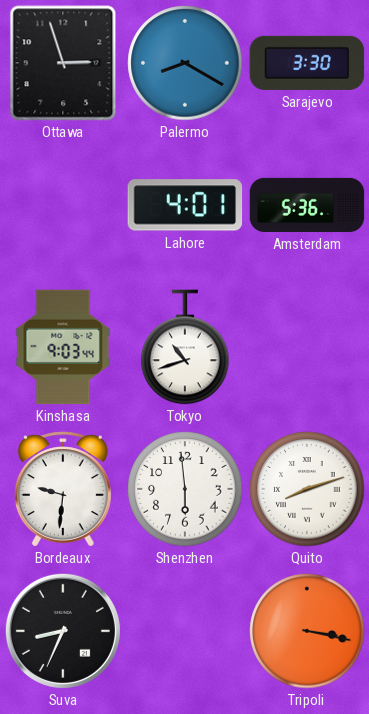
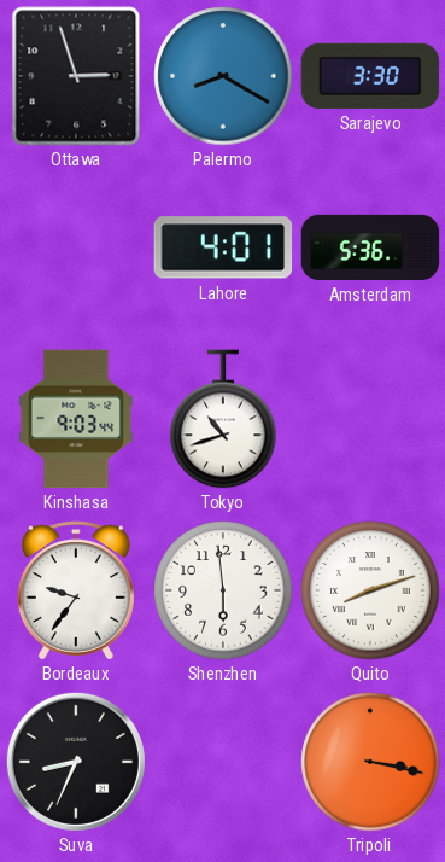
Bordeaux: 9:31 -> 9:36
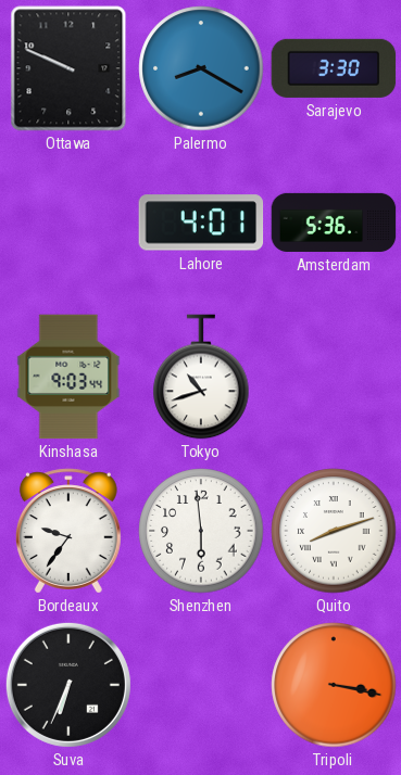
Ottawa: 2:57 -> 9:49
Suva: 8:34 -> 6:34
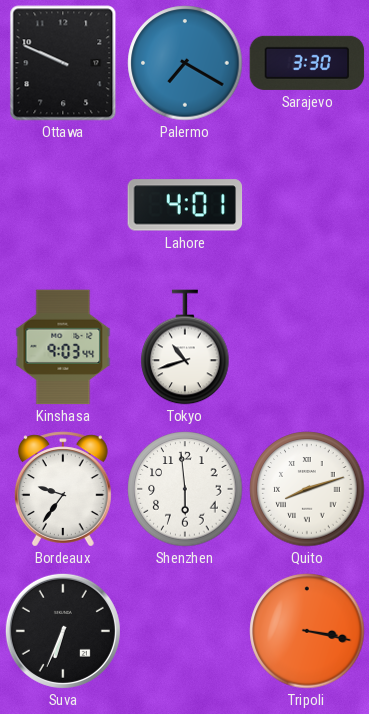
Palermo: 8:20 -> 7:20
Amsterdam: 5:36 -> none
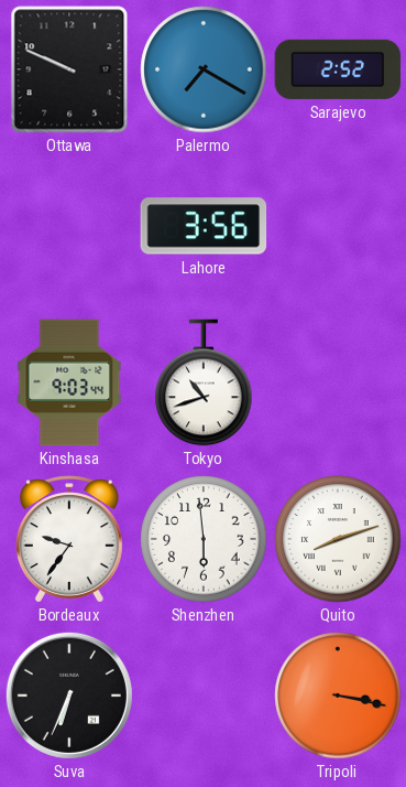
Sarajevo: 3:30 -> 2:52
Lahore: 4:01 -> 3:56
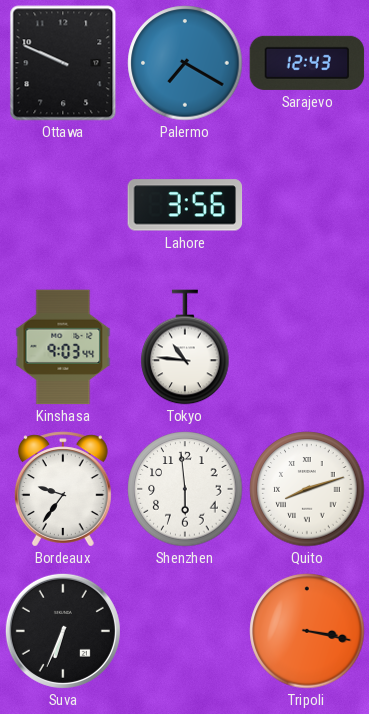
Sarajevo: 2:52 -> 12:43
Tokyo: 10:42 -> 10:46
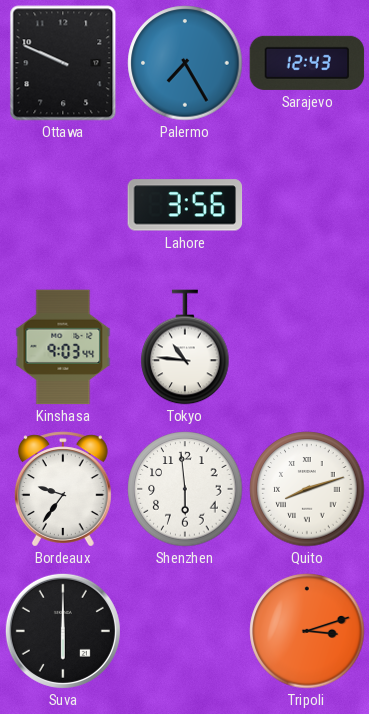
Palermo: 7:20 -> 7:25
Suva: 6:34 -> 6:00
Tripoli: 3:17 -> 3:12
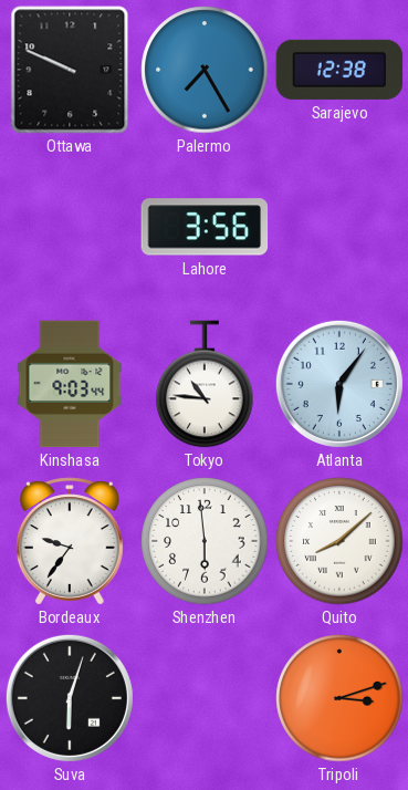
Sarajevo: 12:43 -> 12:38
Atlanta: none -> 6:06
Quito: 8:12 -> 8:08
Suva: 6:00 -> 6:03
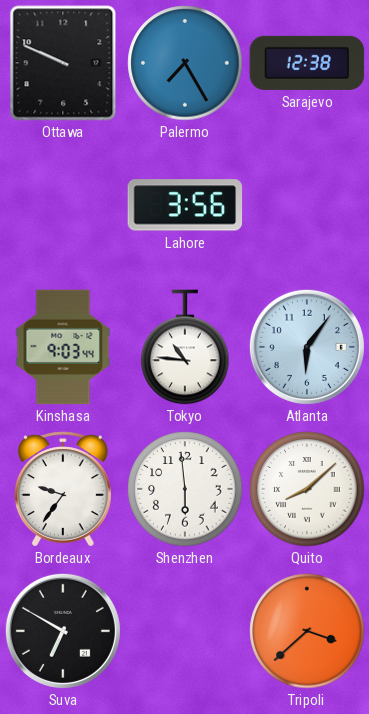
Suva: 6:03 -> 6:50
Tripoli: 3:12 -> 3:38
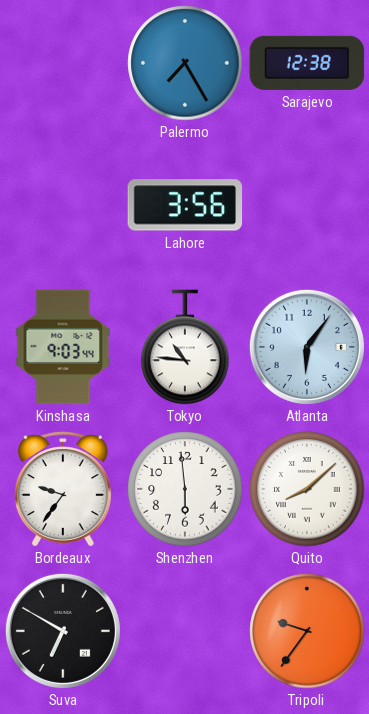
Ottawa: 9:49 -> none
Tripoli: 3:38 -> 9:36
